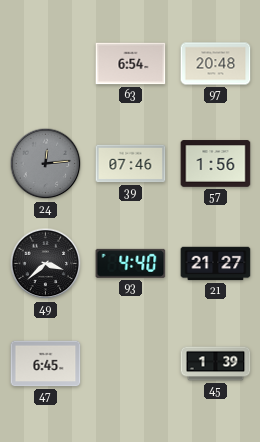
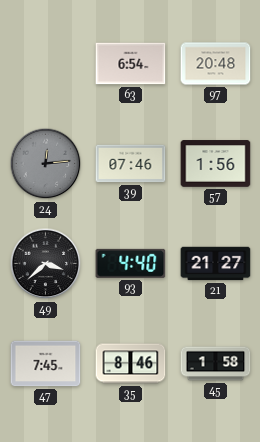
47: 6:45 -> 7:45
35: none -> 8:46
45: 1:39 -> 1:58
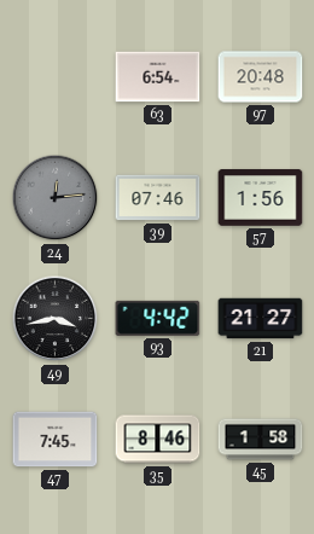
49: 3:38 -> 3:43
93: 4:40 -> 4:42
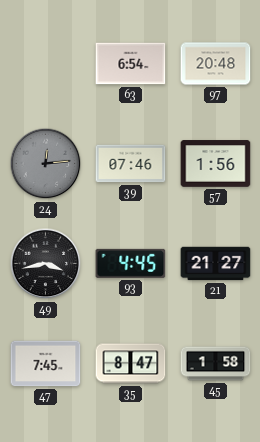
93: 4:42 -> 4:45
35: 8:46 -> 8:47
